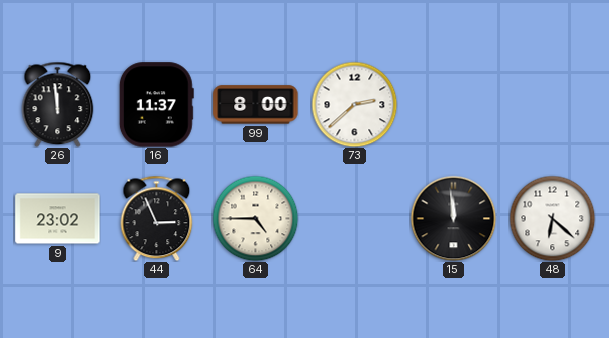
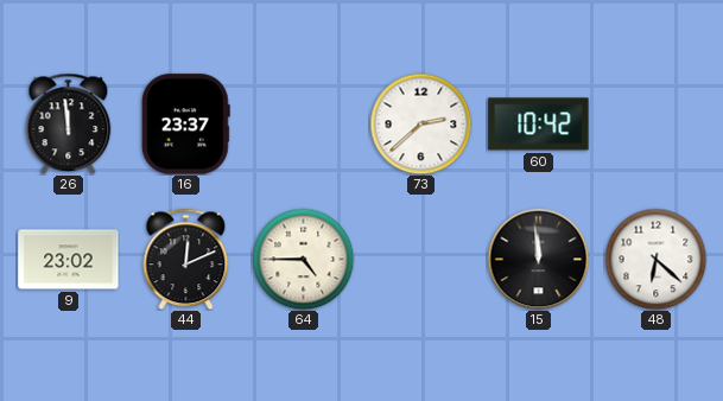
16: 11:37 -> 23:37
99: 8:00 -> none
60: none -> 10:42
44: 2:56 -> 12:11
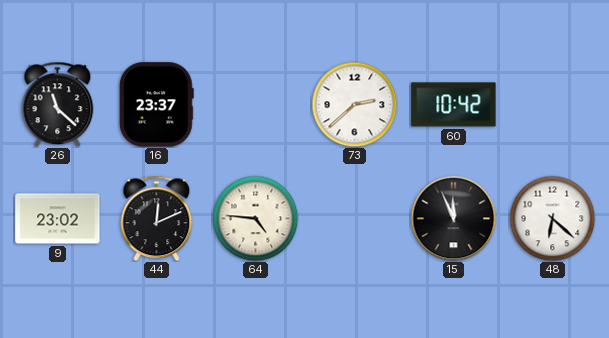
26: 11:59 -> 11:22
64: 4:45 -> 4:46
15: 11:59 -> 11:56
